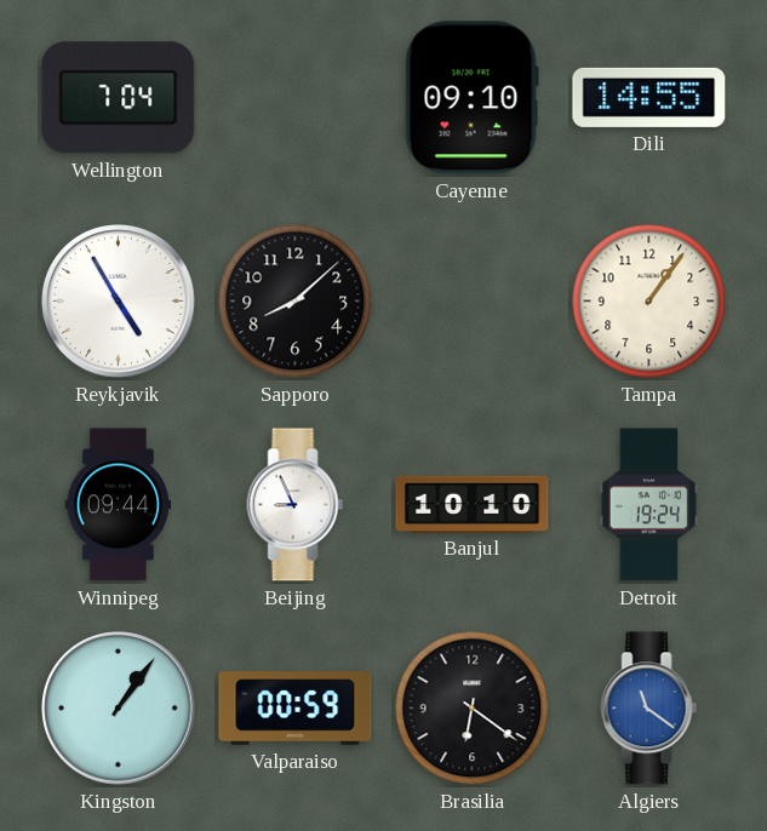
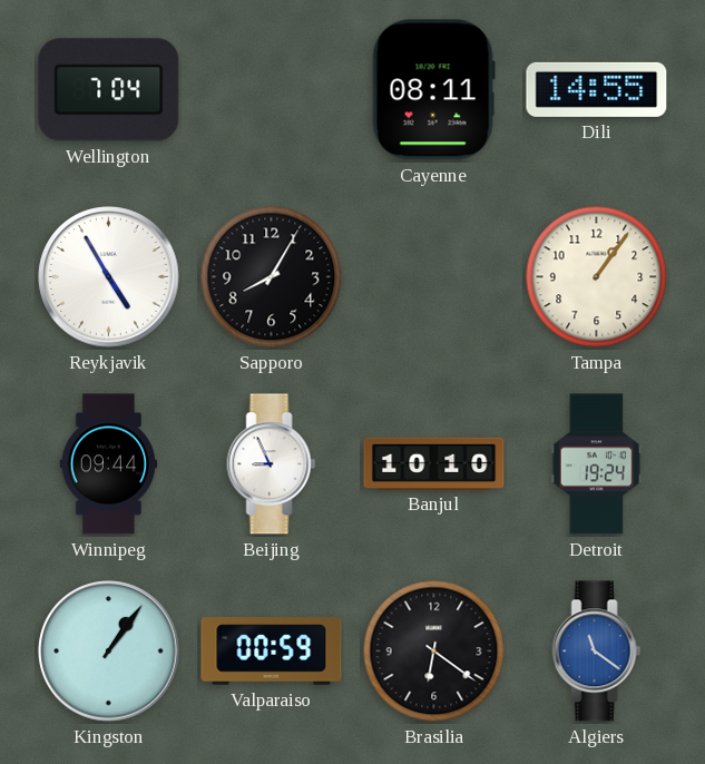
Cayenne: 09:10 -> 08:11
Sapporo: 8:08 -> 8:05
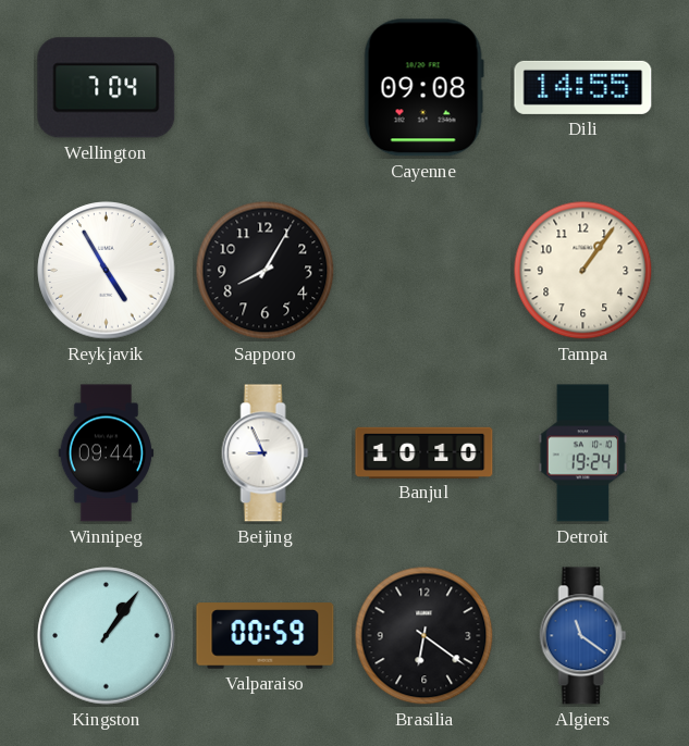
Cayenne: 08:11 -> 09:08
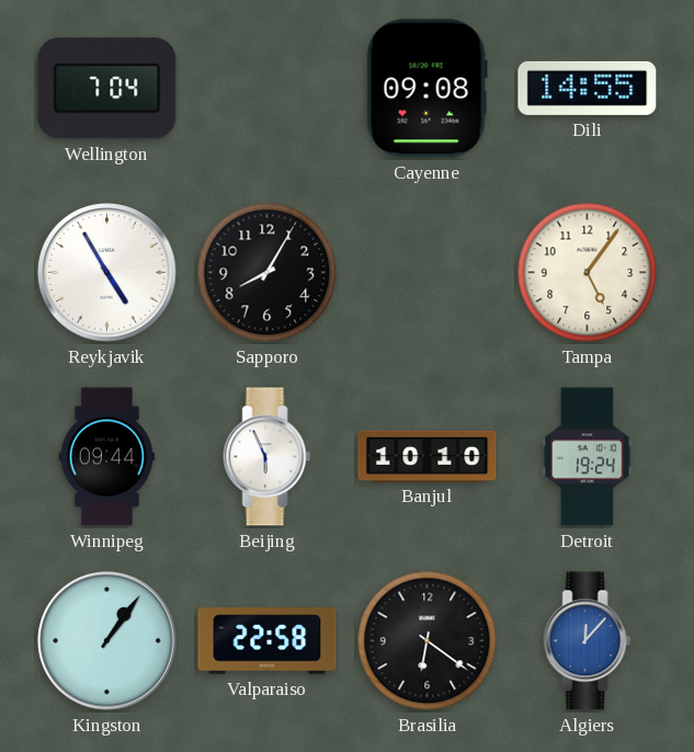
Tampa: 1:06 -> 5:06
Beijing: 8:56 -> 5:56
Valparaiso: 00:59 -> 22:58
Algiers: 11:21 -> 12:07
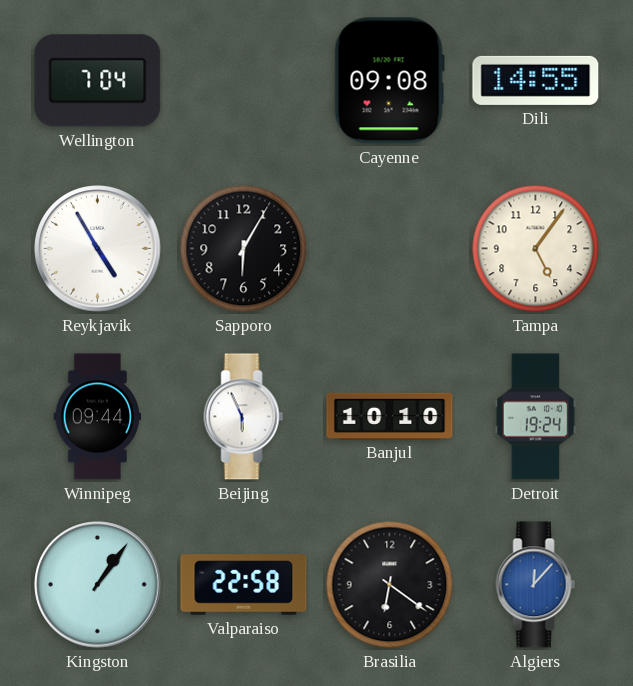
Sapporo: 8:05 -> 6:05
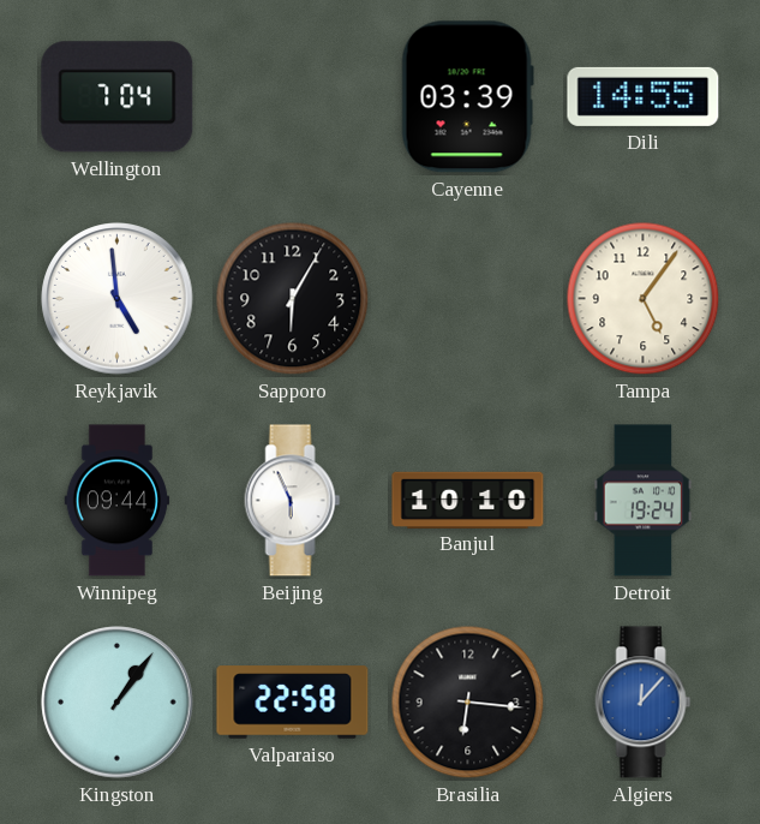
Cayenne: 09:08 -> 03:39
Reykjavik: 4:55 -> 4:59
Brasilia: 6:21 -> 6:16
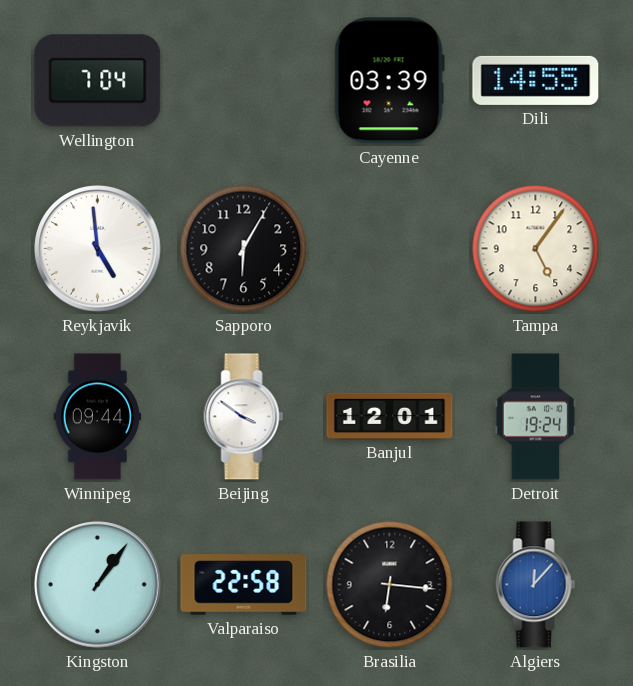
Beijing: 5:56 -> 3:51
Banjul: 10:10 -> 12:01
